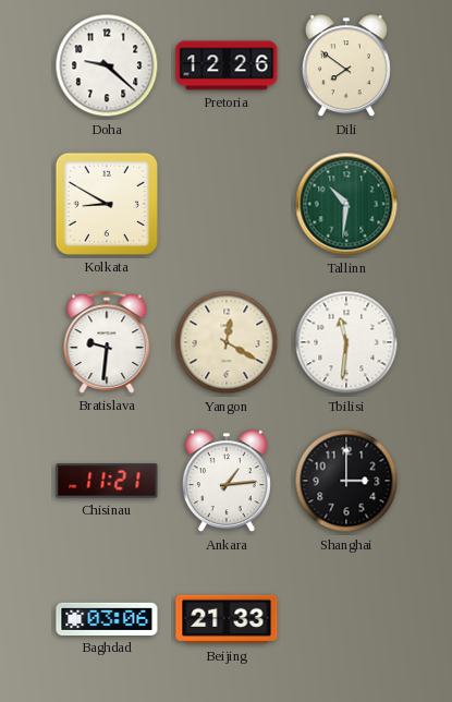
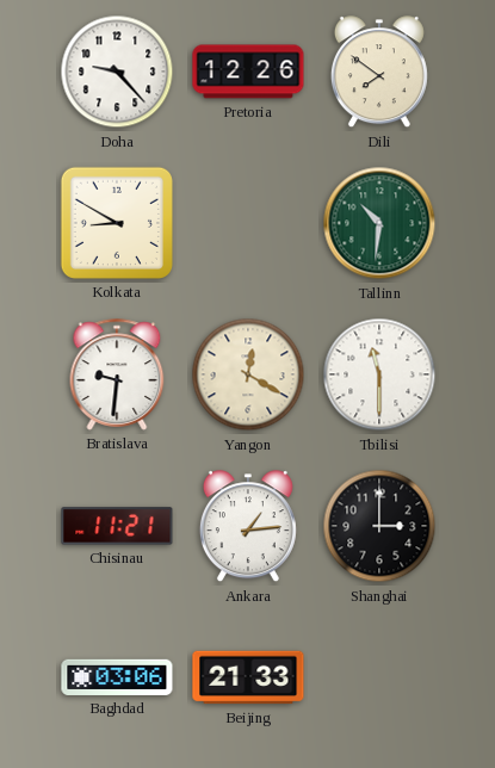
Doha: 9:22 -> 9:23
Tbilisi: 11:31 -> 11:30
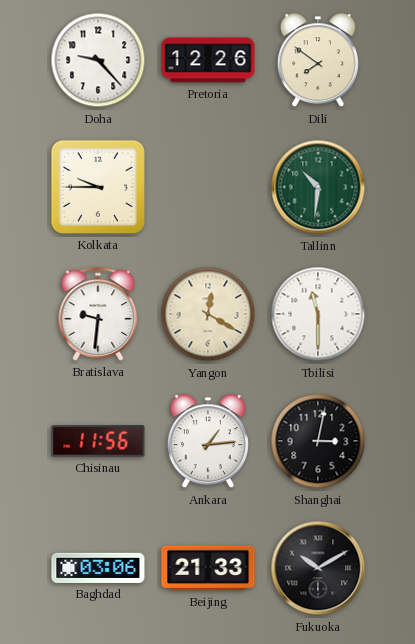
Kolkata: 8:50 -> 9:45
Chisinau: 11:21 -> 11:56
Shanghai: 3:00 -> 3:02
Fukuoka: none -> 10:10
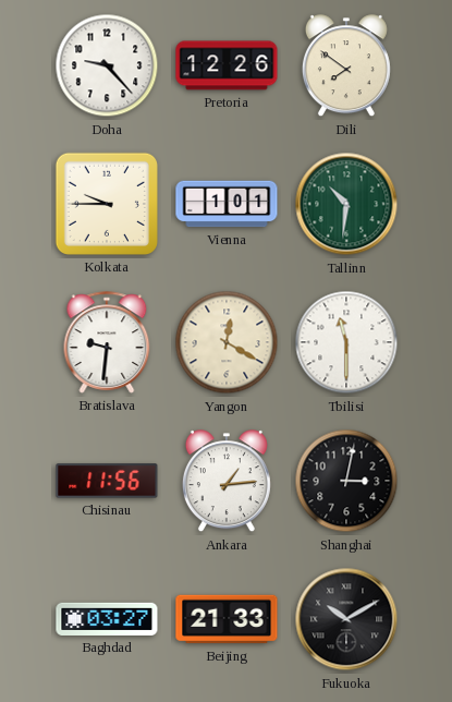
Vienna: none -> 1:01
Baghdad: 03:06 -> 03:27
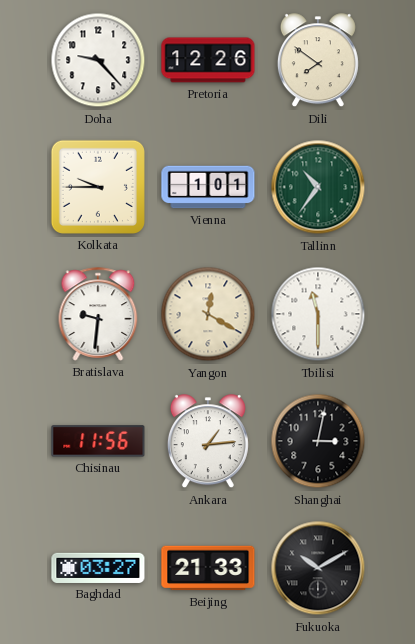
Tallinn: 10:31 -> 10:36
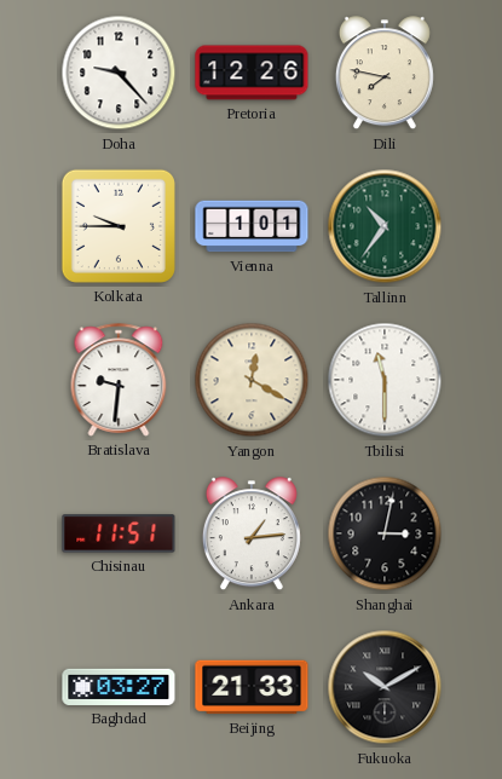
Dili: 7:51 -> 7:47
Chisinau: 11:56 -> 11:51
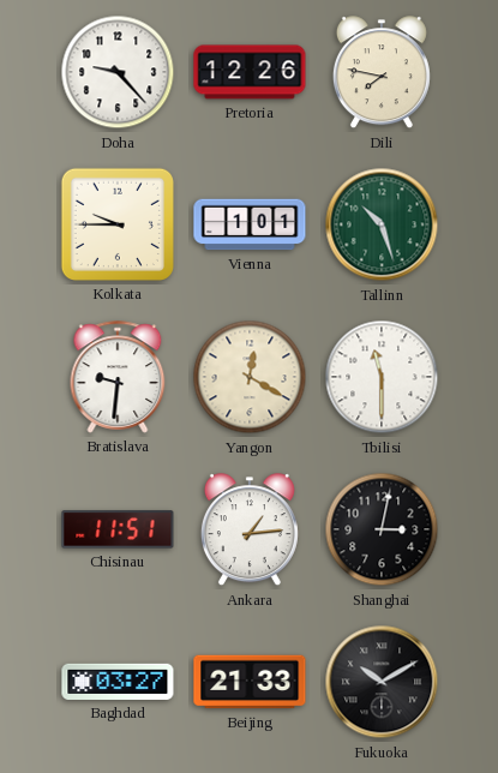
Tallinn: 10:36 -> 10:27
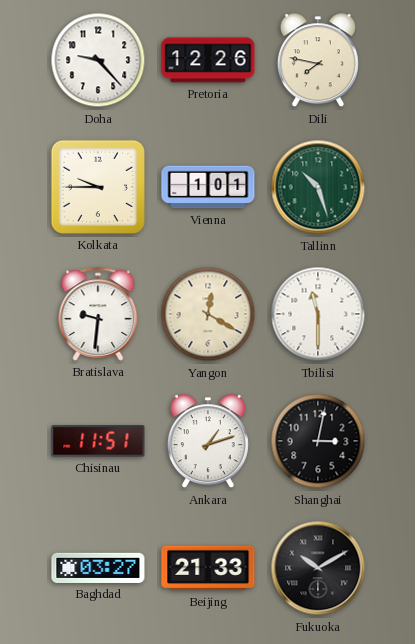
Ankara: 1:14 -> 1:12
